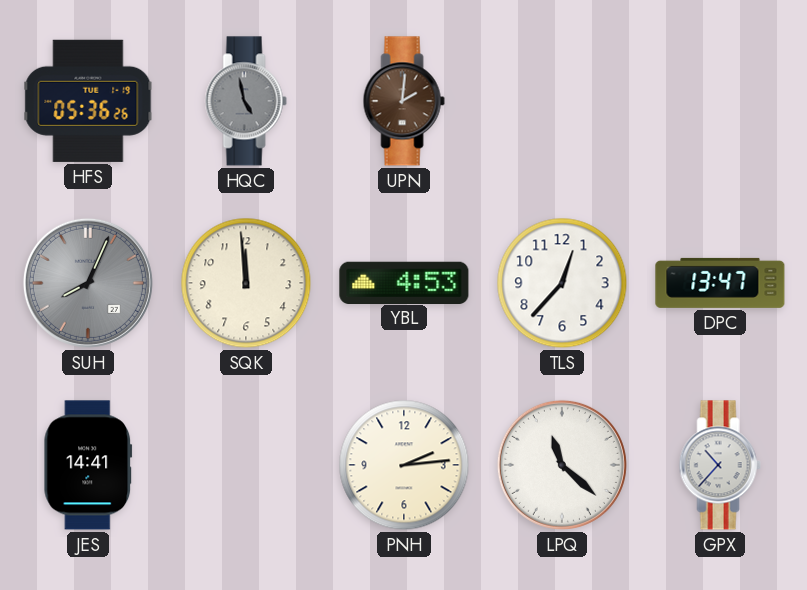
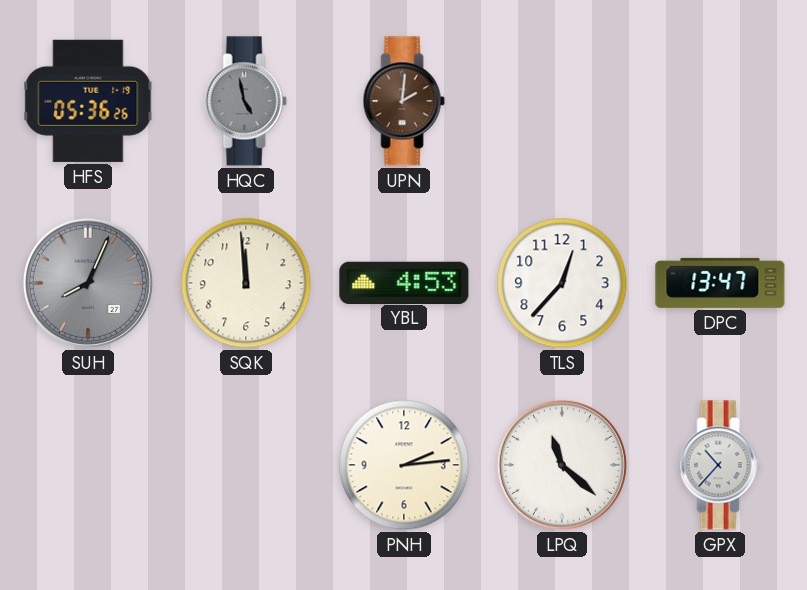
JES: 14:41 -> none
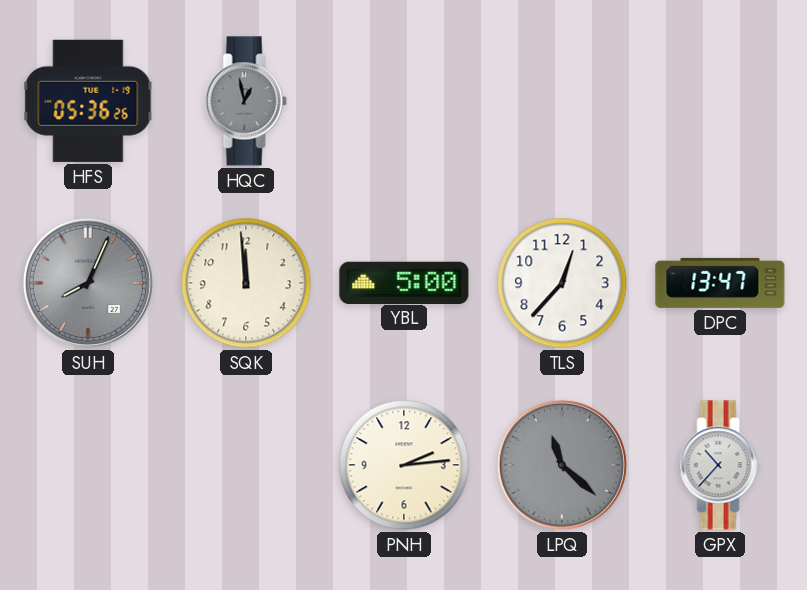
HQC: 4:58 -> 12:58
UPN: 2:01 -> none
YBL: 4:53 -> 5:00
LPQ dial: white -> grey
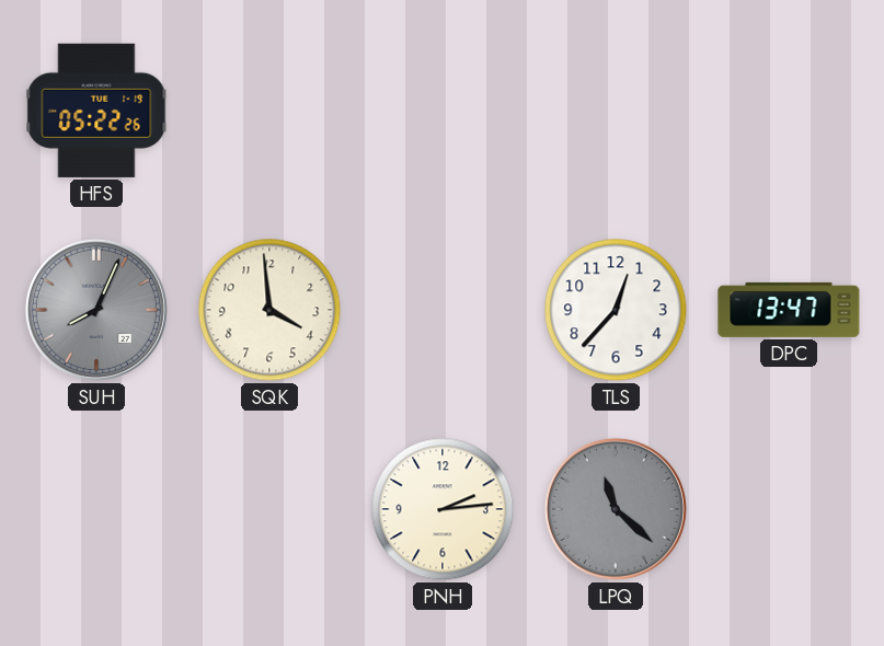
HFS: 05:36 -> 05:22
HQC: 12:58 -> none
SQK: 11:59 -> 3:59
YBL: 5:00 -> none
GPX: 10:37 -> none
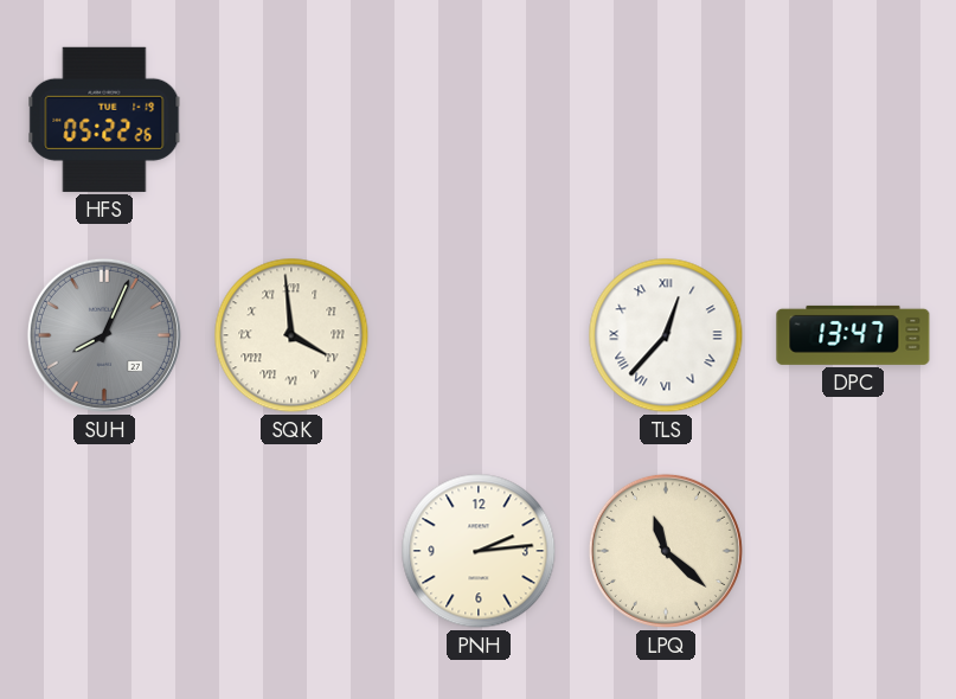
SQK numerals: Arabic -> Roman
TLS numerals: Arabic -> Roman
LPQ dial: grey -> cream
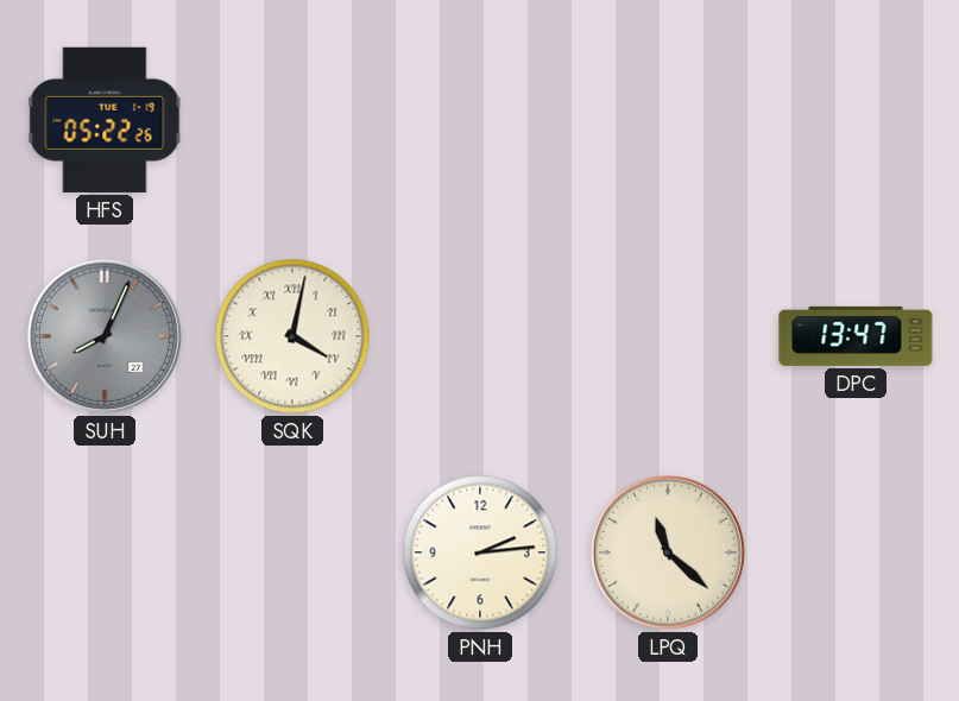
SQK: 3:59 -> 4:02
TLS: 12:37 -> none
